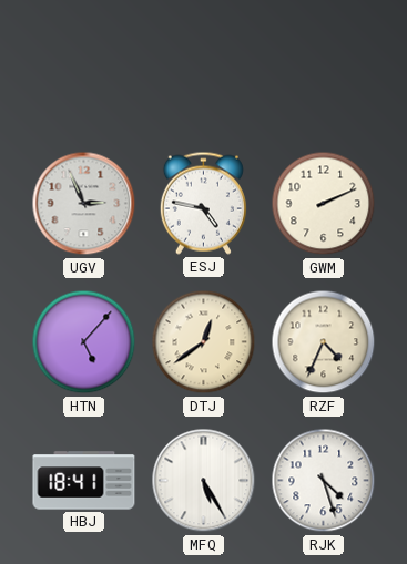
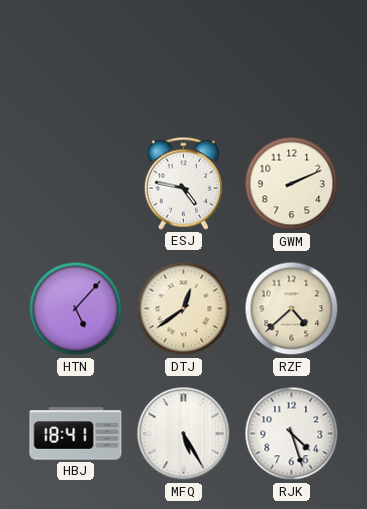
UGV: 2:56 -> none
RZF: 4:34 -> 4:38
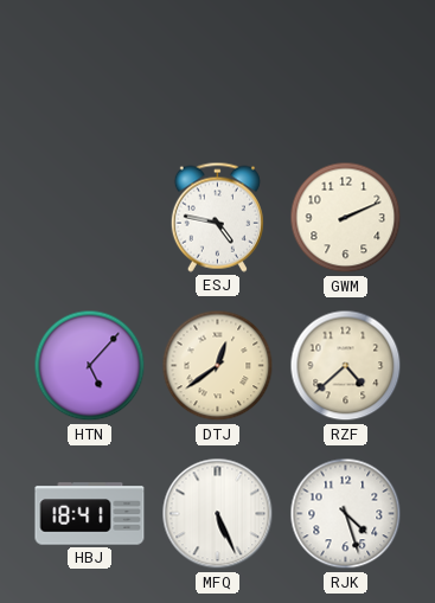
MFQ: 5:25 -> 5:26
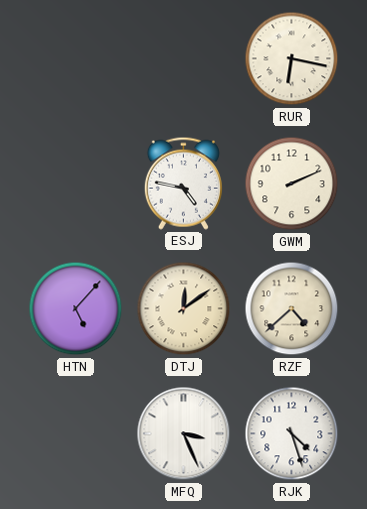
RUR: none -> 6:17
DTJ: 12:39 -> 12:09
HBJ: 18:41 -> none
MFQ: 5:26 -> 3:26
